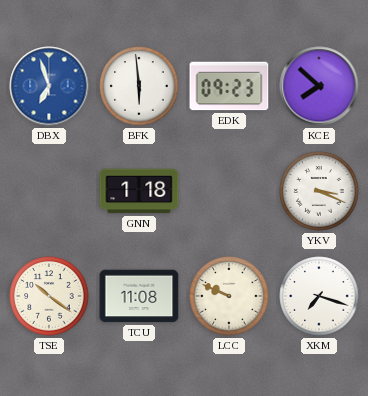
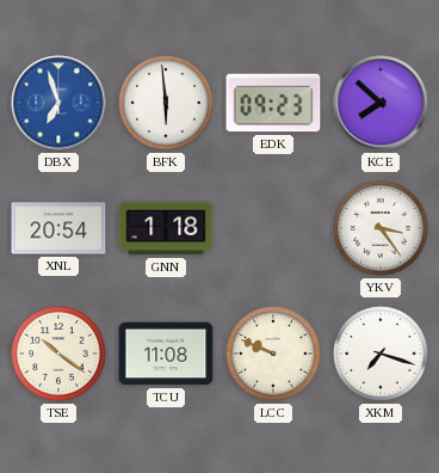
XNL: none -> 20:54
YKV: 3:19 -> 3:24
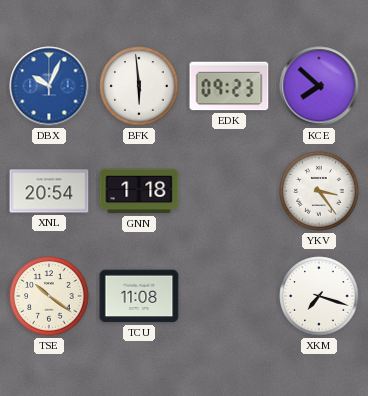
DBX: 6:57 -> 10:04
LCC: 9:49 -> none
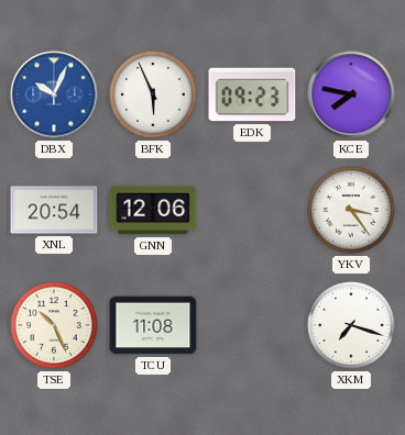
BFK: 5:59 -> 5:56
KCE: 7:52 -> 7:47
GNN: 1:18 -> 12:06
TSE: 10:21 -> 10:26
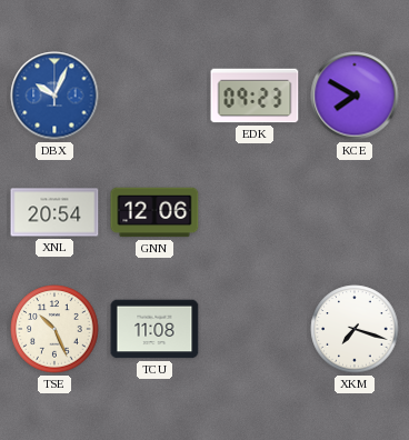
BFK: 5:56 -> none
KCE: 7:47 -> 7:50
YKV: 3:24 -> none
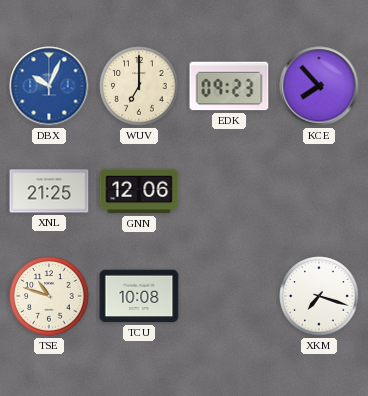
WUV: none -> 7:00
KCE: 7:50 -> 7:53
XNL: 20:54 -> 21:25
TSE: 10:26 -> 10:48
TCU: 11:08 -> 10:08
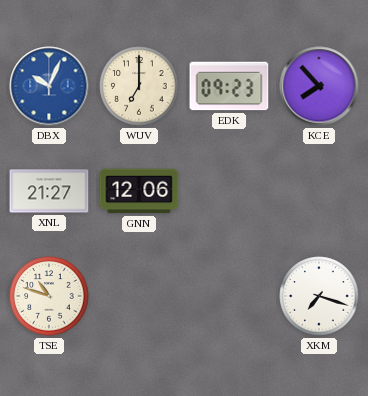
XNL: 21:25 -> 21:27
TCU: 10:08 -> none
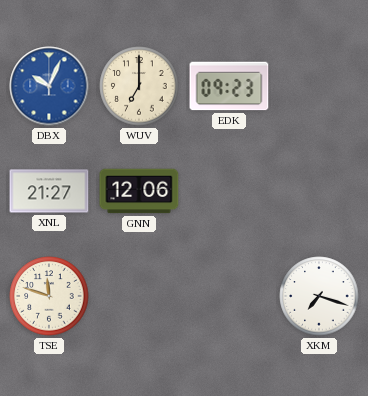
KCE: 7:53 -> none
TSE: 10:48 -> 11:48
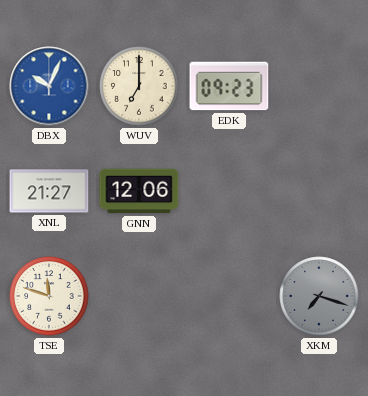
XKM dial: white -> grey
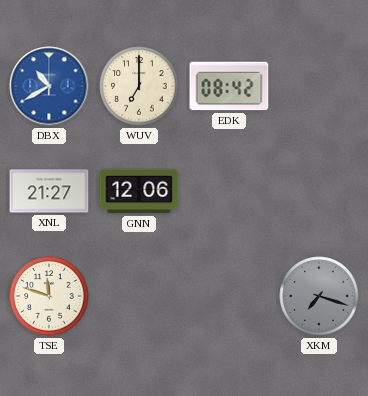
DBX: 10:04 -> 10:40
EDK: 09:23 -> 08:42
